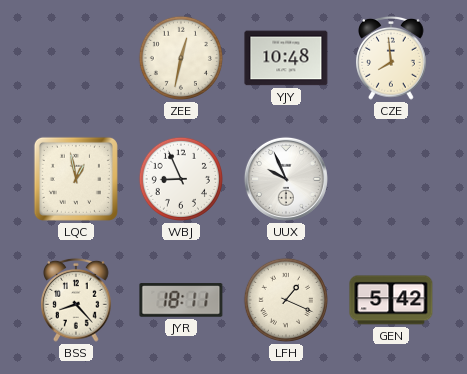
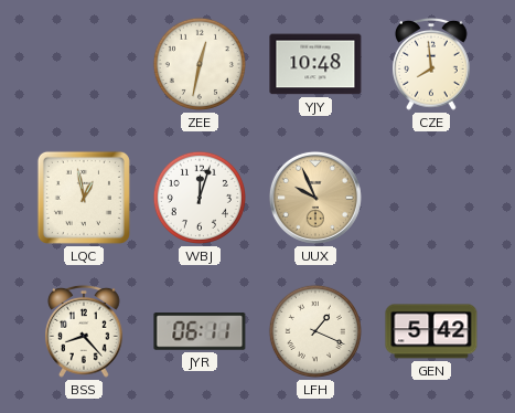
WBJ: 8:56 -> 12:03
UUX dial: white -> champagne
JYR: 18:11 -> 06:11
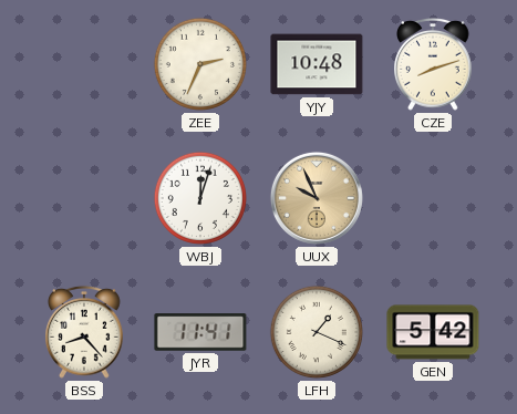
ZEE: 12:32 -> 2:34
CZE: 7:59 -> 8:12
LQC: 12:58 -> none
JYR: 06:11 -> 11:41
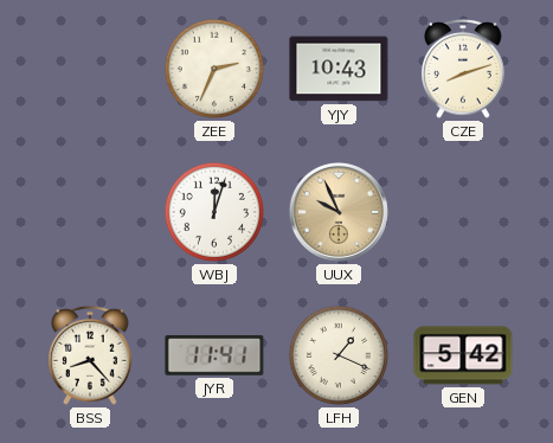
YJY: 10:48 -> 10:43
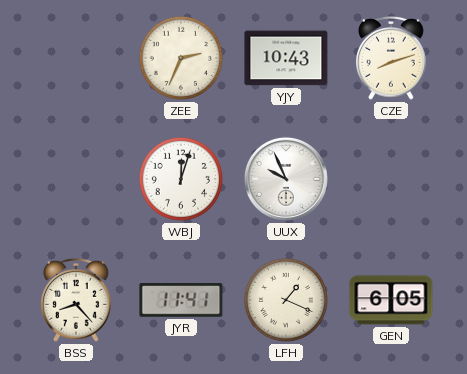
UUX dial: champagne -> white
GEN: 5:42 -> 6:05
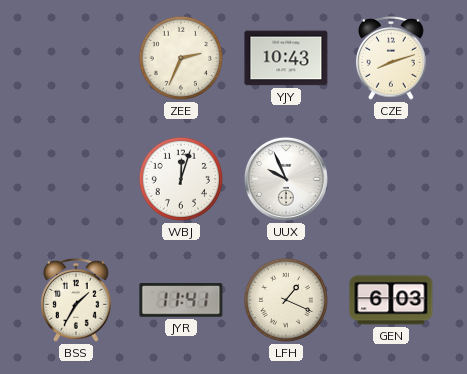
BSS: 8:23 -> 1:35
GEN: 6:05 -> 6:03
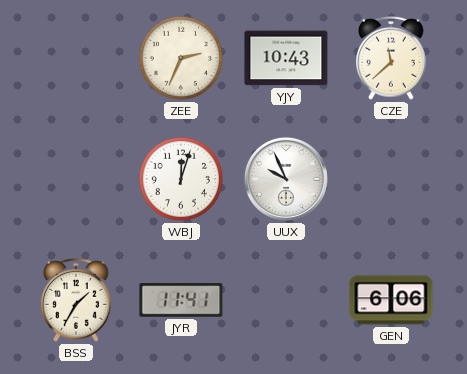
CZE: 8:12 -> 11:38
LFH: 1:19 -> none
GEN: 6:03 -> 6:06
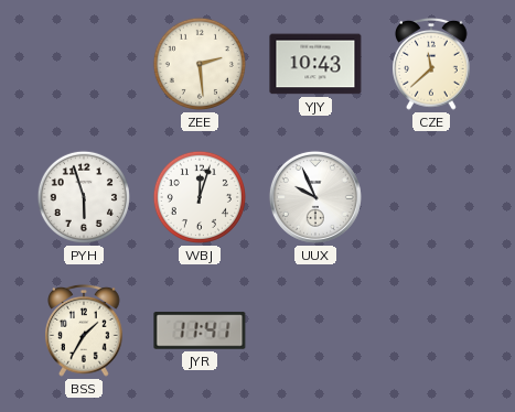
ZEE: 2:34 -> 2:29
PYH: none -> 5:57
GEN: 6:06 -> none
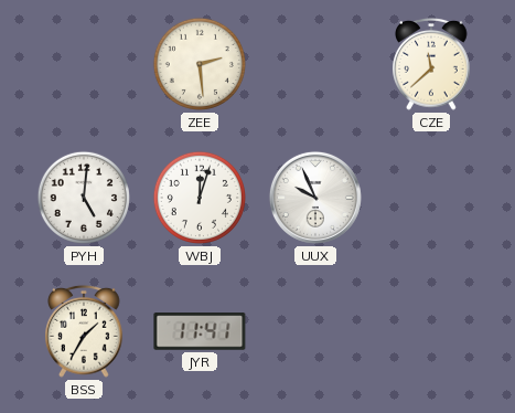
YJY: 10:43 -> none
PYH: 5:57 -> 5:01
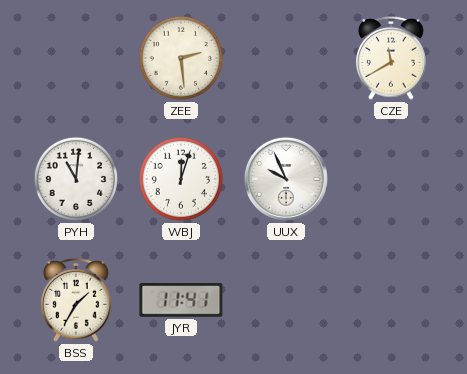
CZE: 11:38 -> 11:40
PYH: 5:01 -> 11:01
